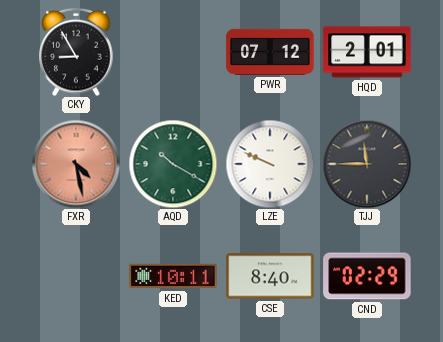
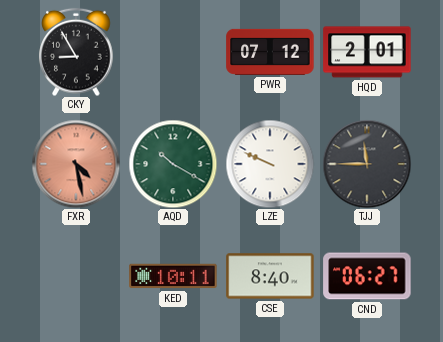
CND: 02:29 -> 06:27
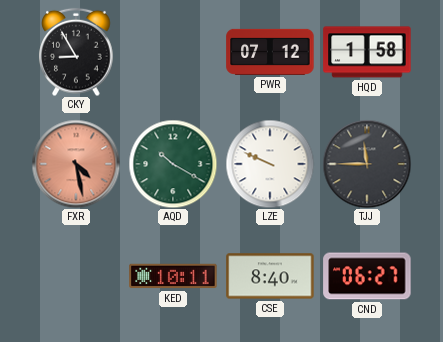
HQD: 2:01 -> 1:58
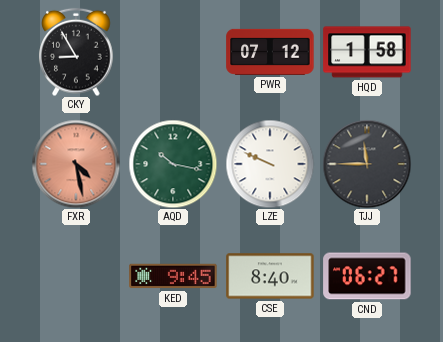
AQD: 10:20 -> 10:17
KED: 10:11 -> 9:45
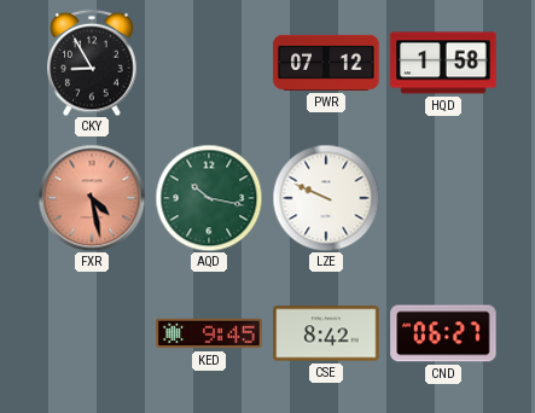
TJJ: 11:45 -> none
CSE: 8:40 -> 8:42
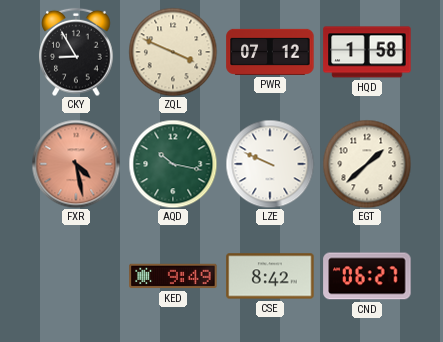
ZQL: none -> 3:49
EGT: none -> 1:38
KED: 9:45 -> 9:49
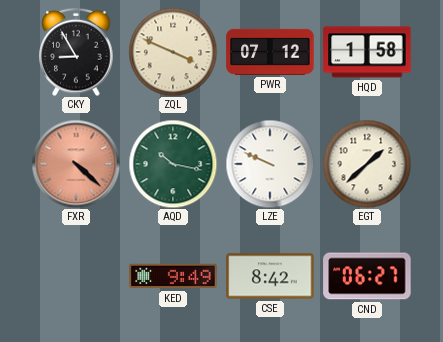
FXR: 4:28 -> 4:22
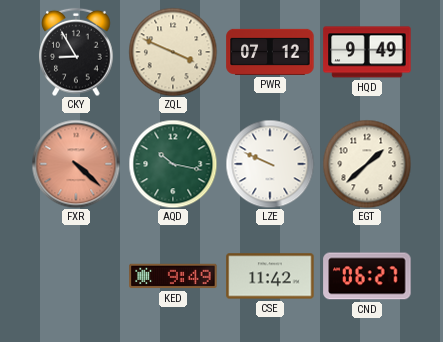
HQD: 1:58 -> 9:49
CSE: 8:42 -> 11:42
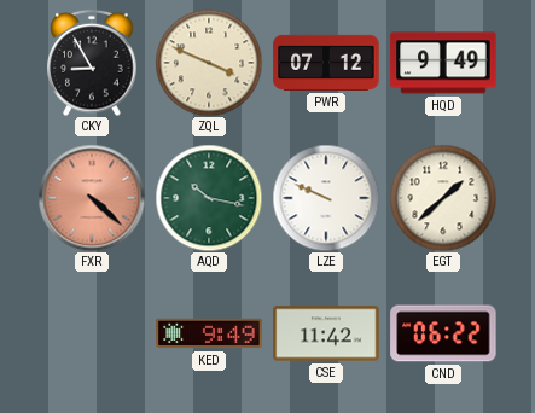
CND: 06:27 -> 06:22
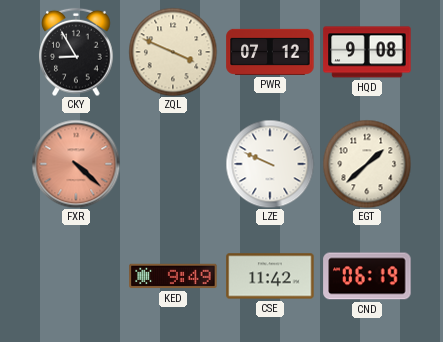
HQD: 9:49 -> 9:08
AQD: 10:17 -> none
CND: 06:22 -> 06:19
